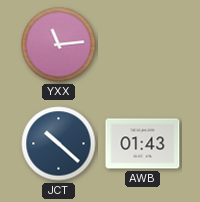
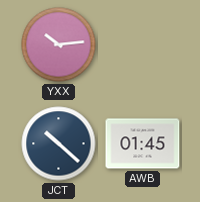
YXX: 11:14 -> 10:14
AWB: 01:43 -> 01:45
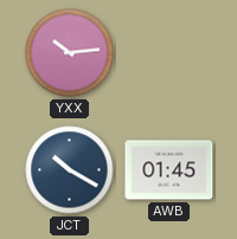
JCT: 10:22 -> 10:20
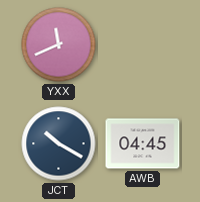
YXX: 10:14 -> 11:41
AWB: 01:45 -> 04:45
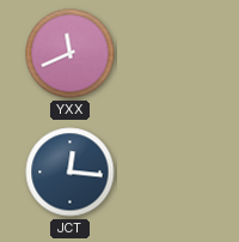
JCT: 10:20 -> 12:16
AWB: 04:45 -> none
